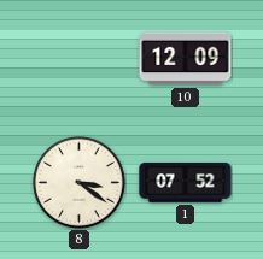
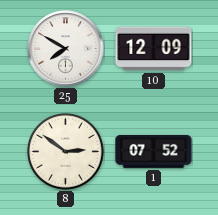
25: none -> 7:50
8: 3:21 -> 2:51
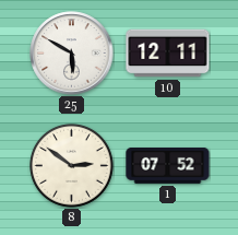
25: 7:50 -> 5:50
10: 12:09 -> 12:11
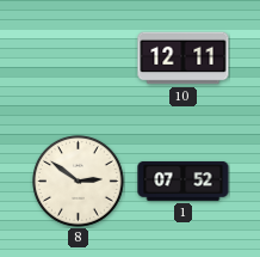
25: 5:50 -> none
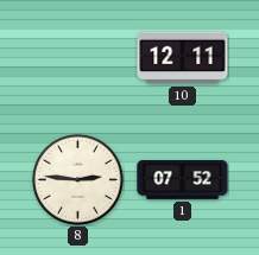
8: 2:51 -> 2:46
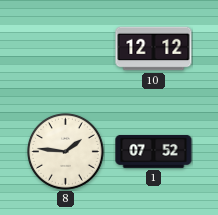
10: 12:11 -> 12:12
8: 2:46 -> 1:46
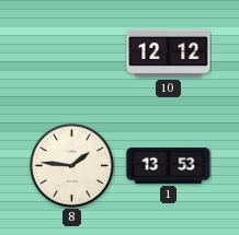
1: 07:52 -> 13:53
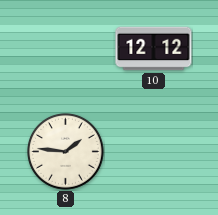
1: 13:53 -> none
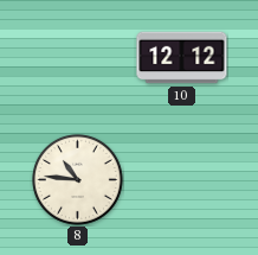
8: 1:46 -> 10:46
